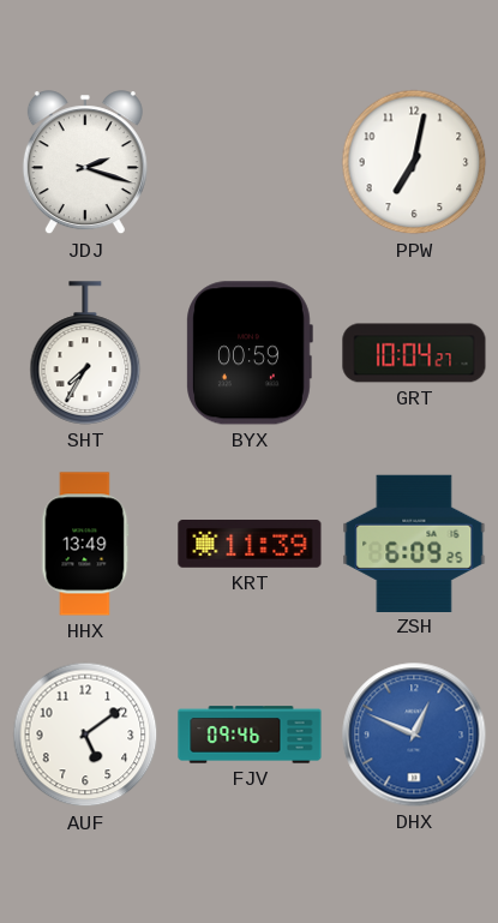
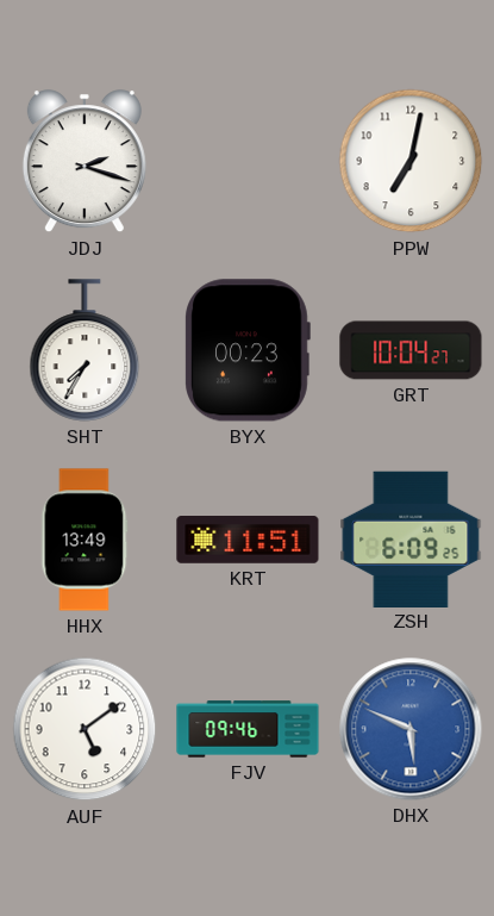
BYX: 00:59 -> 00:23
KRT: 11:39 -> 11:51
DHX: 12:49 -> 5:49
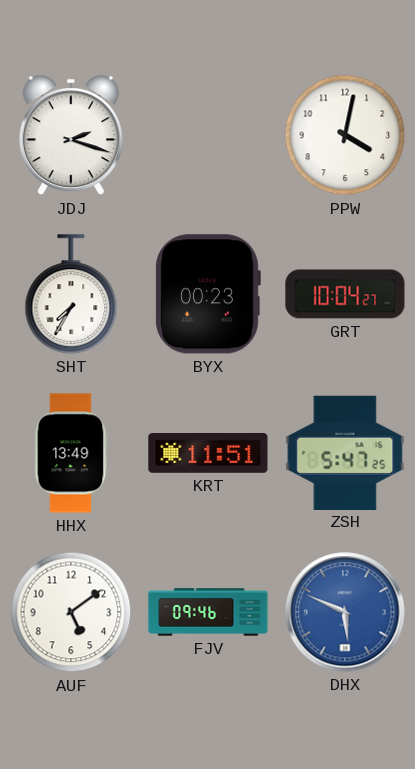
PPW: 7:02 -> 4:02
ZSH: 6:09 -> 5:47
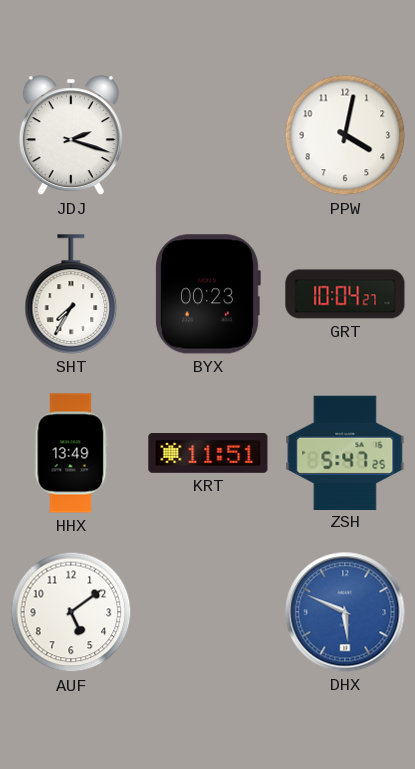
FJV: 09:46 -> none
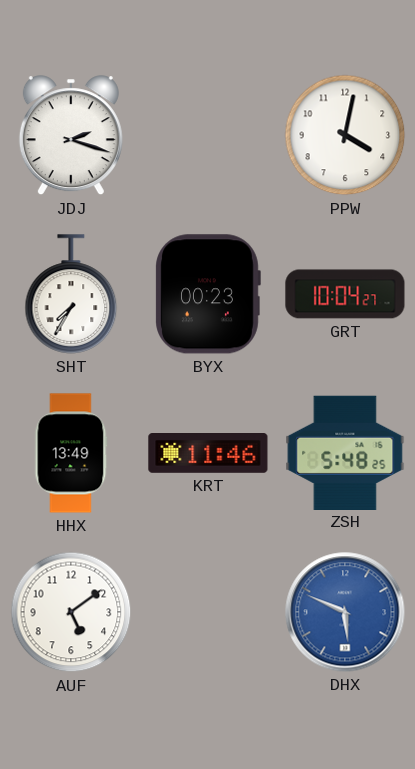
KRT: 11:51 -> 11:46
ZSH: 5:47 -> 5:48
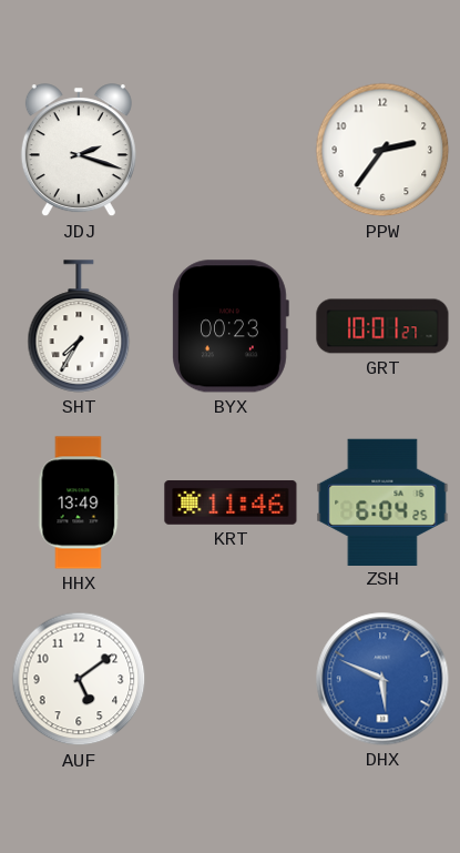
PPW: 4:02 -> 2:36
GRT: 10:04 -> 10:01
ZSH: 5:48 -> 6:04
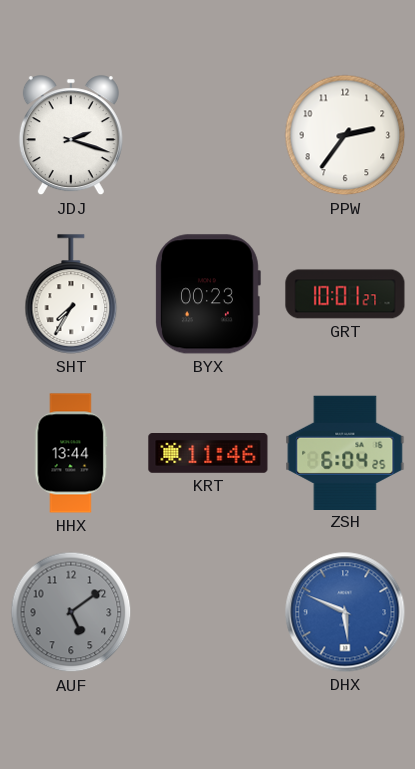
HHX: 13:49 -> 13:44
AUF dial: white -> grey
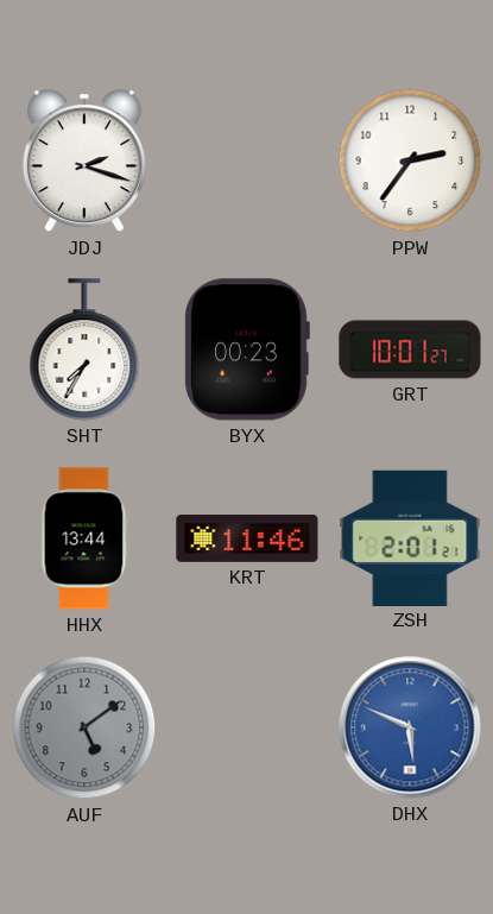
ZSH: 6:04 -> 2:01
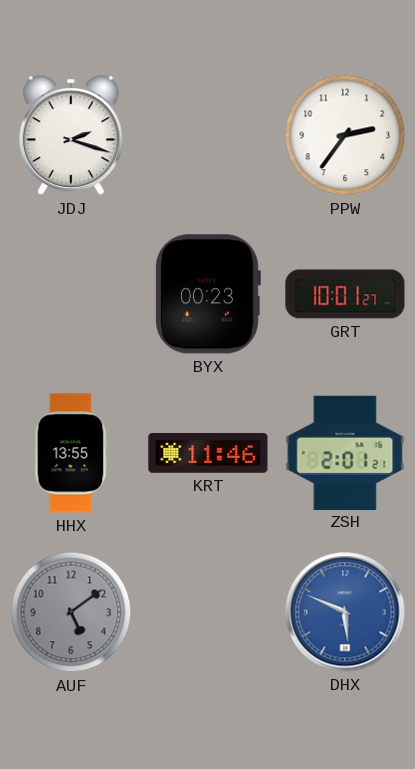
SHT: 7:35 -> none
HHX: 13:44 -> 13:55
